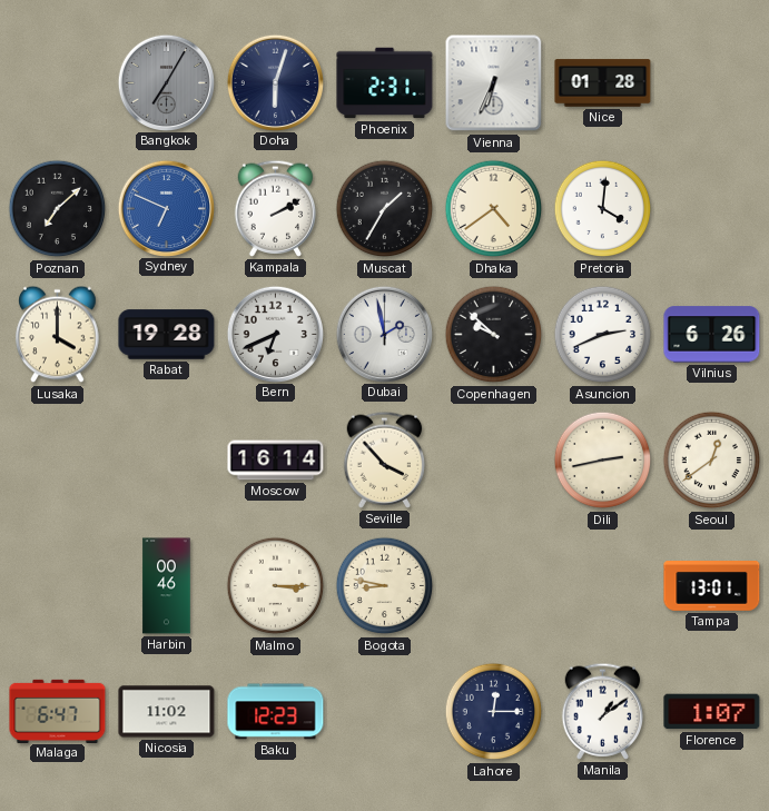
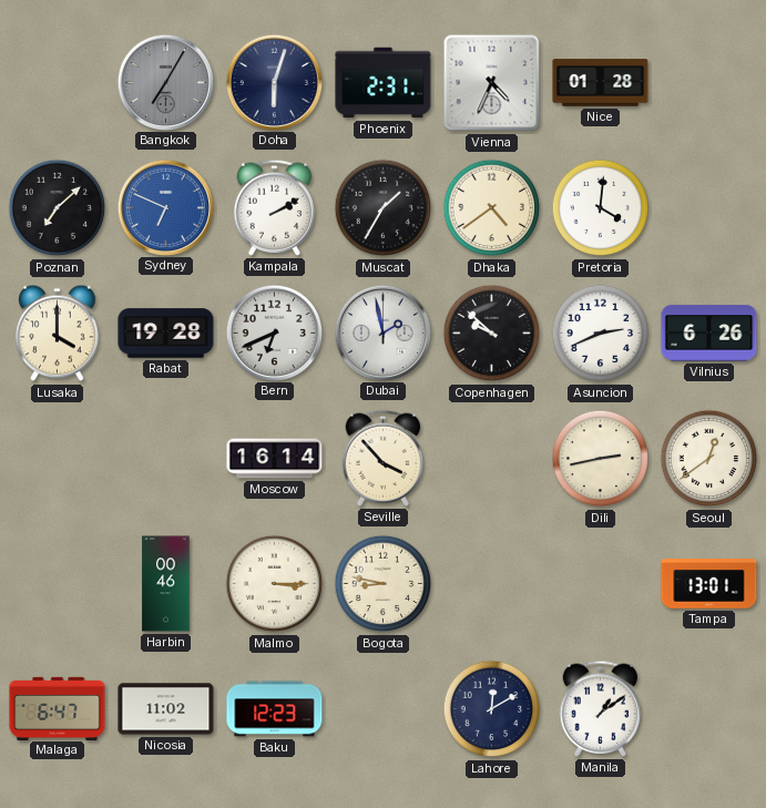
Vienna: 6:34 -> 4:34
Lahore: 12:15 -> 12:10
Florence: 1:07 -> none
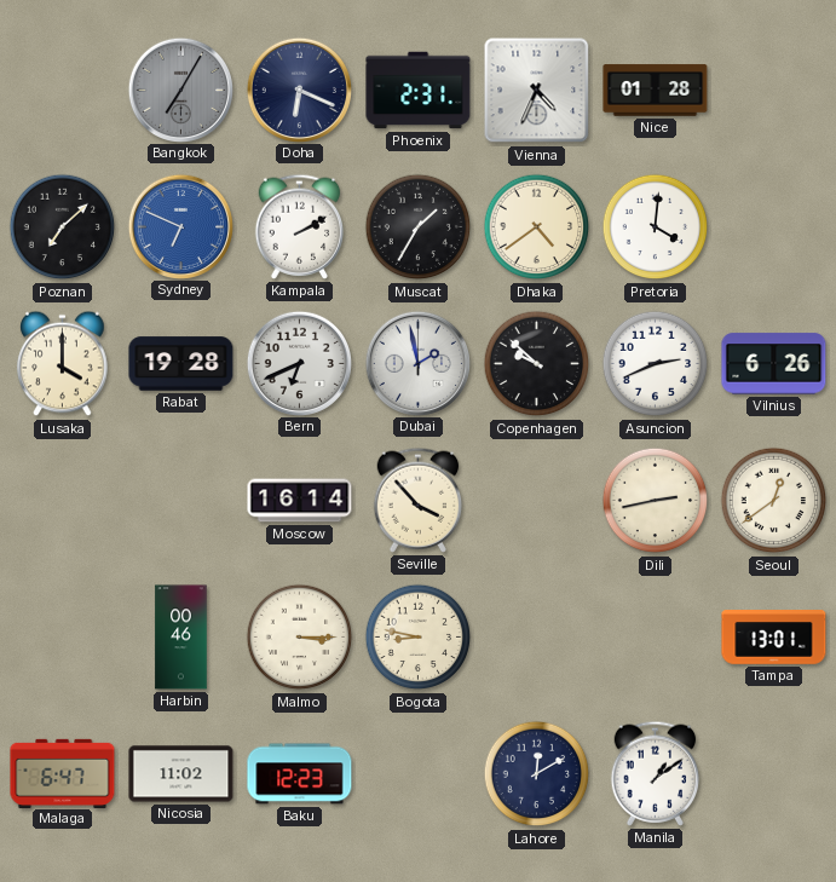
Doha: 6:03 -> 6:19
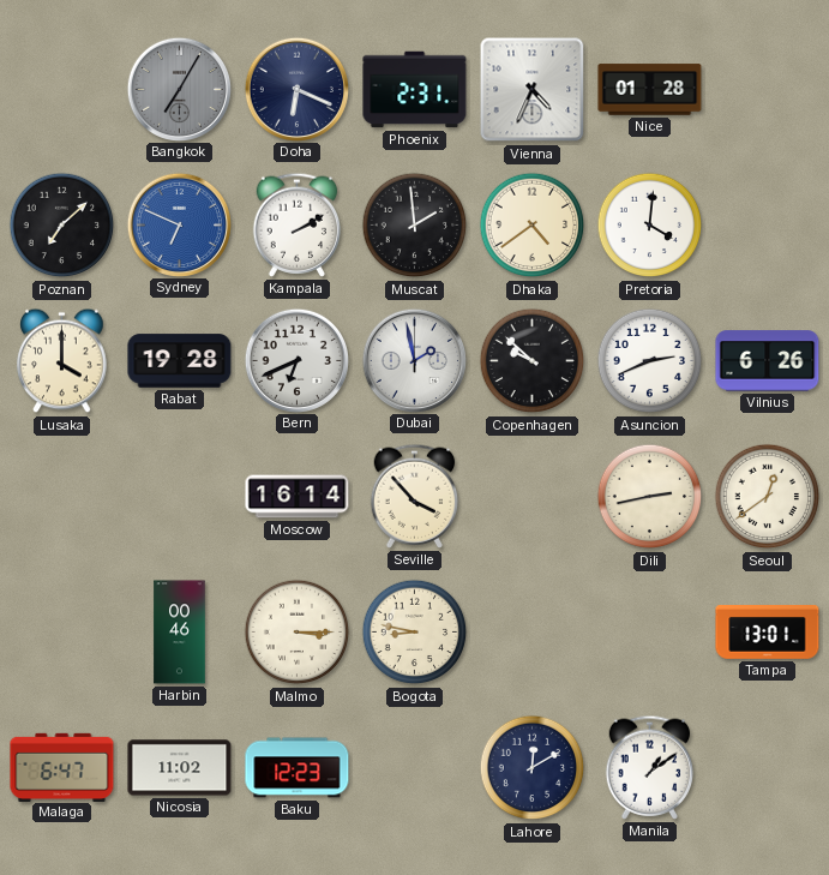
Muscat: 1:35 -> 1:59
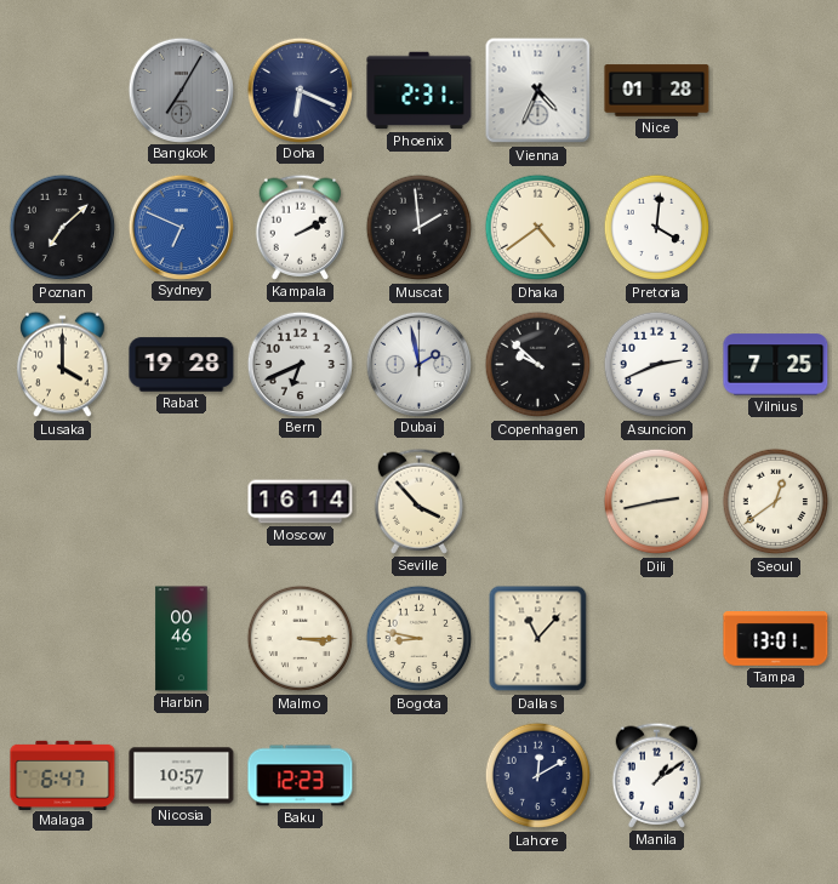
Vilnius: 6:26 -> 7:25
Dallas: none -> 11:07
Nicosia: 11:02 -> 10:57
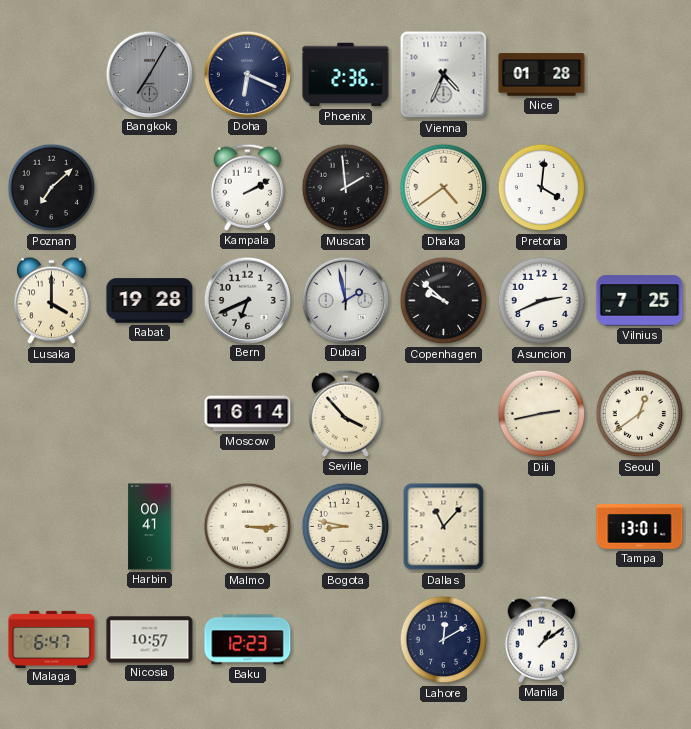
Phoenix: 2:31 -> 2:36
Sydney: 6:49 -> none
Harbin: 00:46 -> 00:41
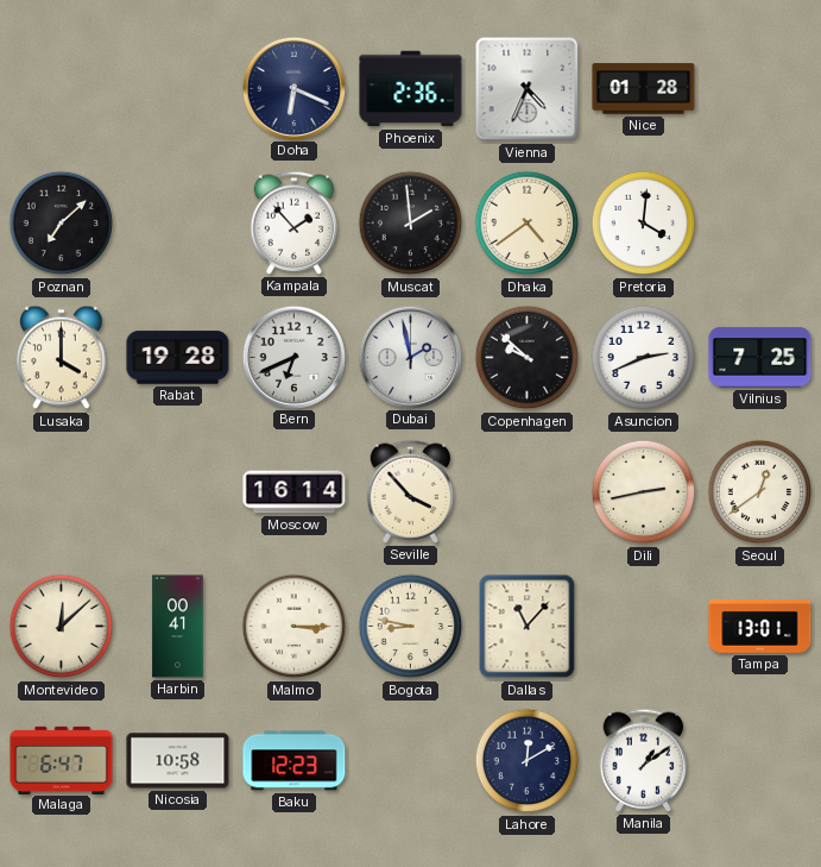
Bangkok: 7:05 -> none
Kampala: 2:10 -> 1:53
Montevideo: none -> 12:08
Nicosia: 10:57 -> 10:58
